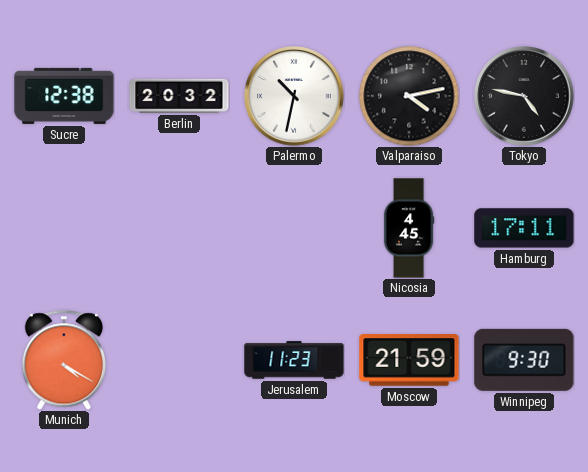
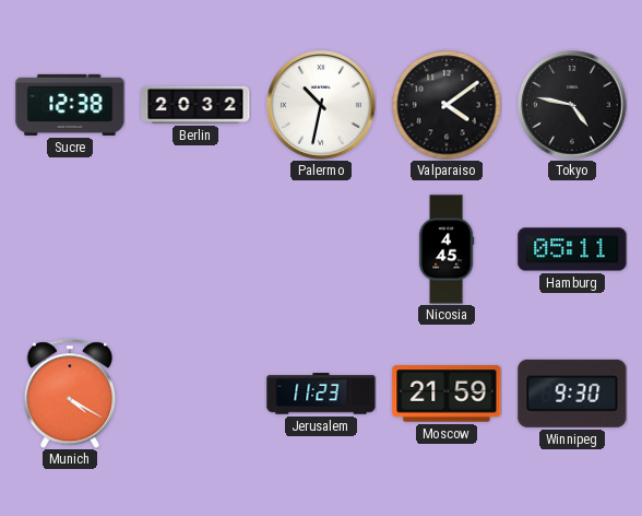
Valparaiso: 4:13 -> 4:09
Hamburg: 17:11 -> 05:11
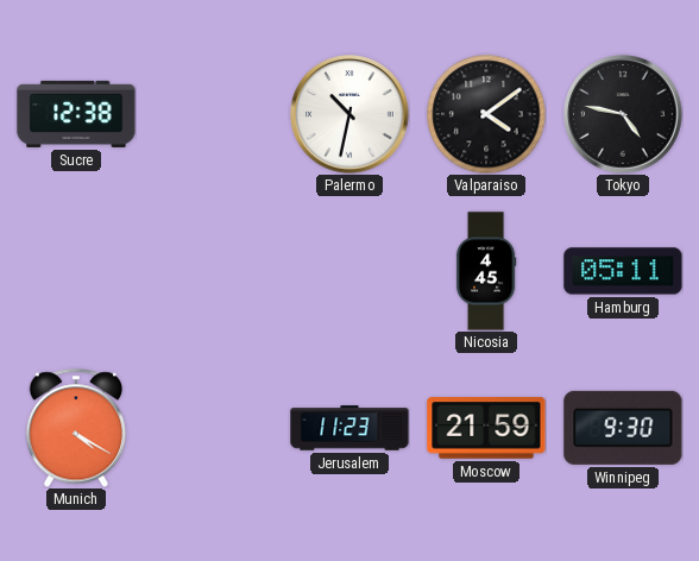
Berlin: 20:32 -> none
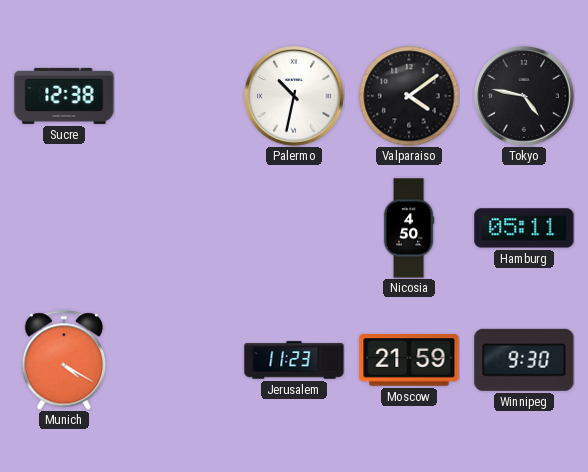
Nicosia: 4:45 -> 4:50
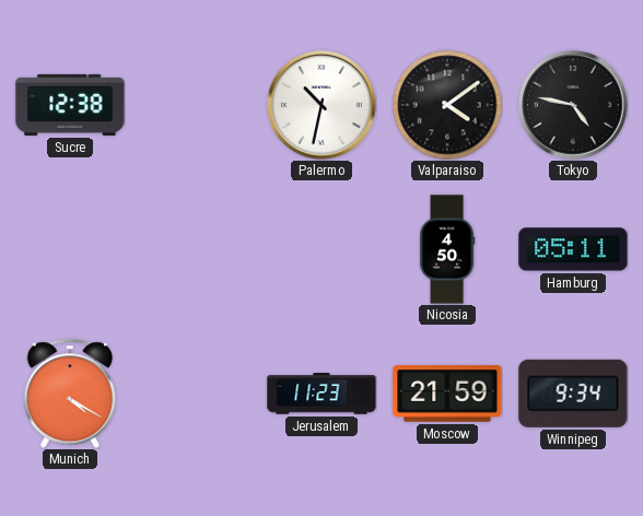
Winnipeg: 9:30 -> 9:34
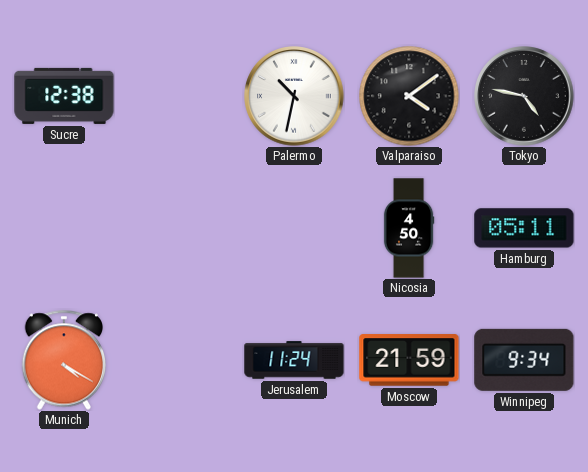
Jerusalem: 11:23 -> 11:24
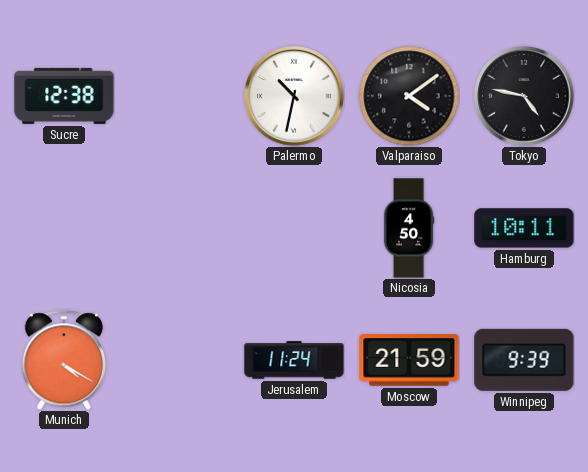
Hamburg: 05:11 -> 10:11
Winnipeg: 9:34 -> 9:39
